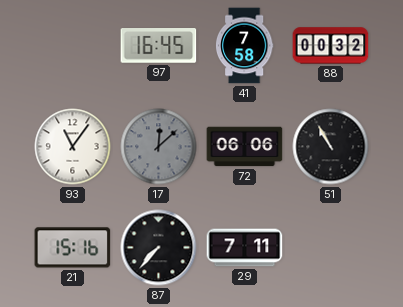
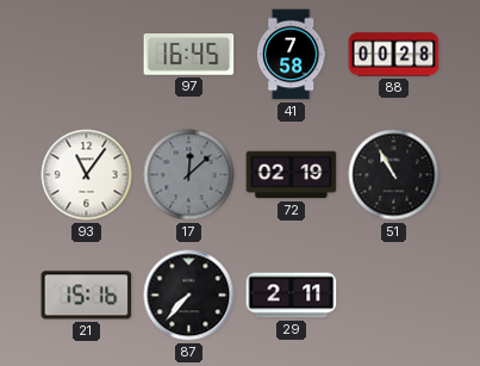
88: 00:32 -> 00:28
72: 06:06 -> 02:19
29: 7:11 -> 2:11
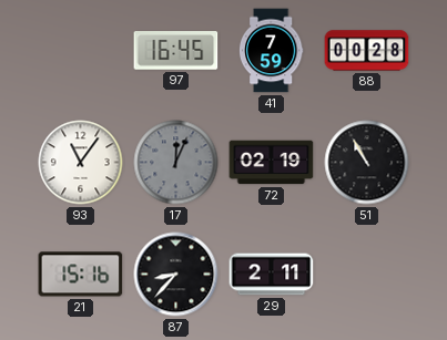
41: 7:58 -> 7:59
17: 12:08 -> 12:04
87: 7:37 -> 8:37
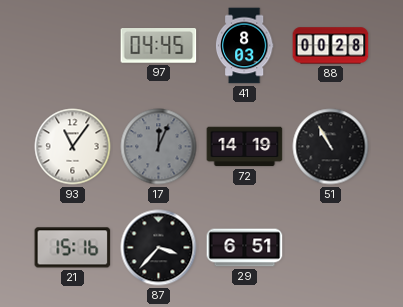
97: 16:45 -> 04:45
41: 7:59 -> 8:03
72: 02:19 -> 14:19
87: 8:37 -> 3:37
29: 2:11 -> 6:51
